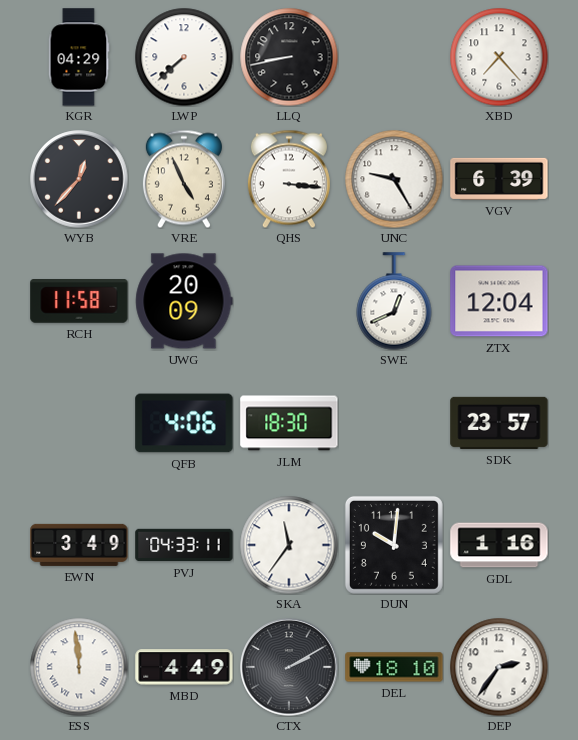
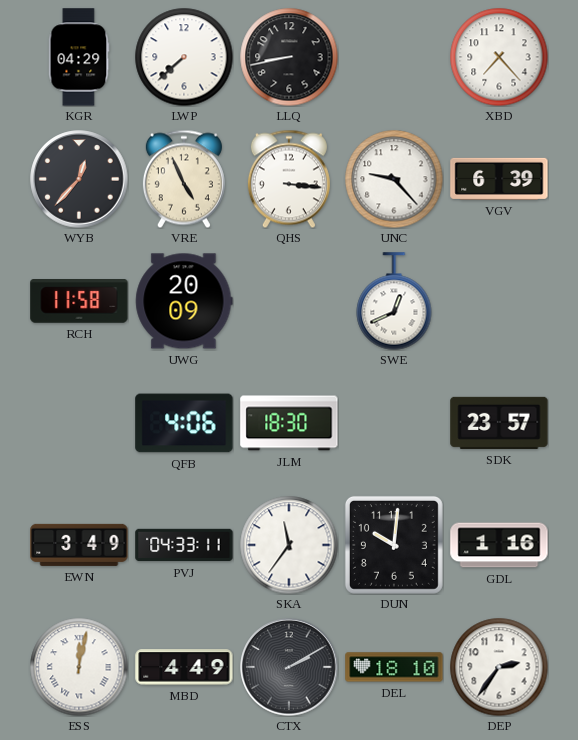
UNC: 9:25 -> 9:23
ZTX: 12:04 -> none
ESS: 11:59 -> 12:02
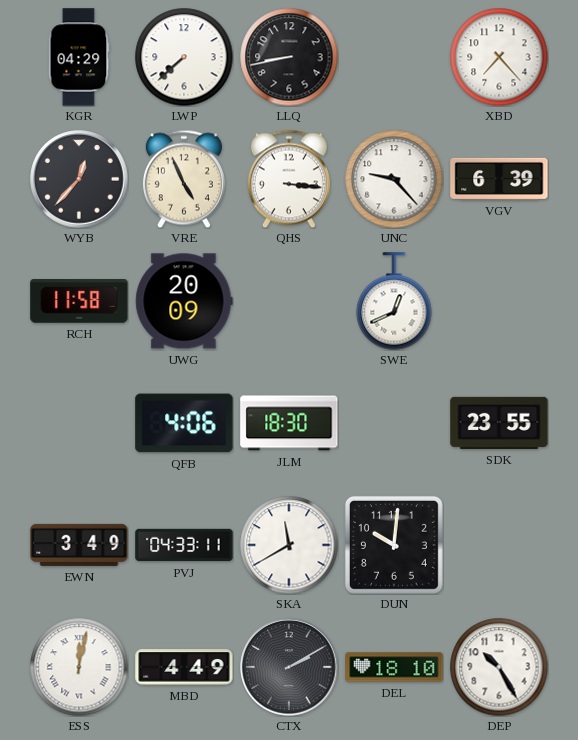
SDK: 23:57 -> 23:55
SKA: 11:36 -> 11:40
GDL: 1:16 -> none
DEP: 2:36 -> 10:25
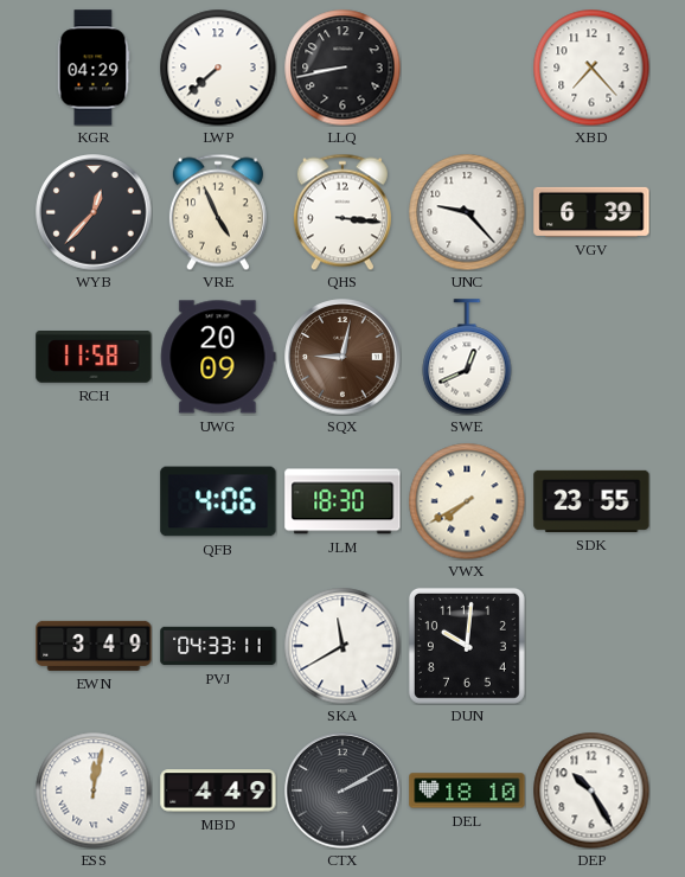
SQX: none -> 9:02
VWX: none -> 7:40
